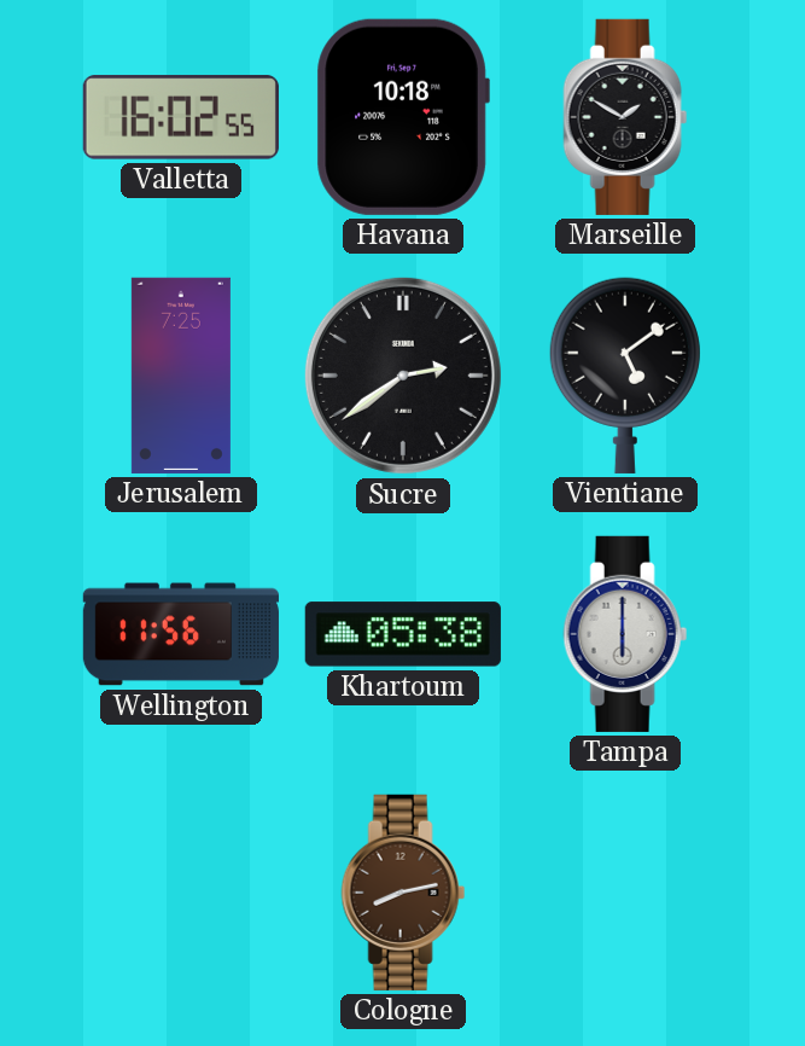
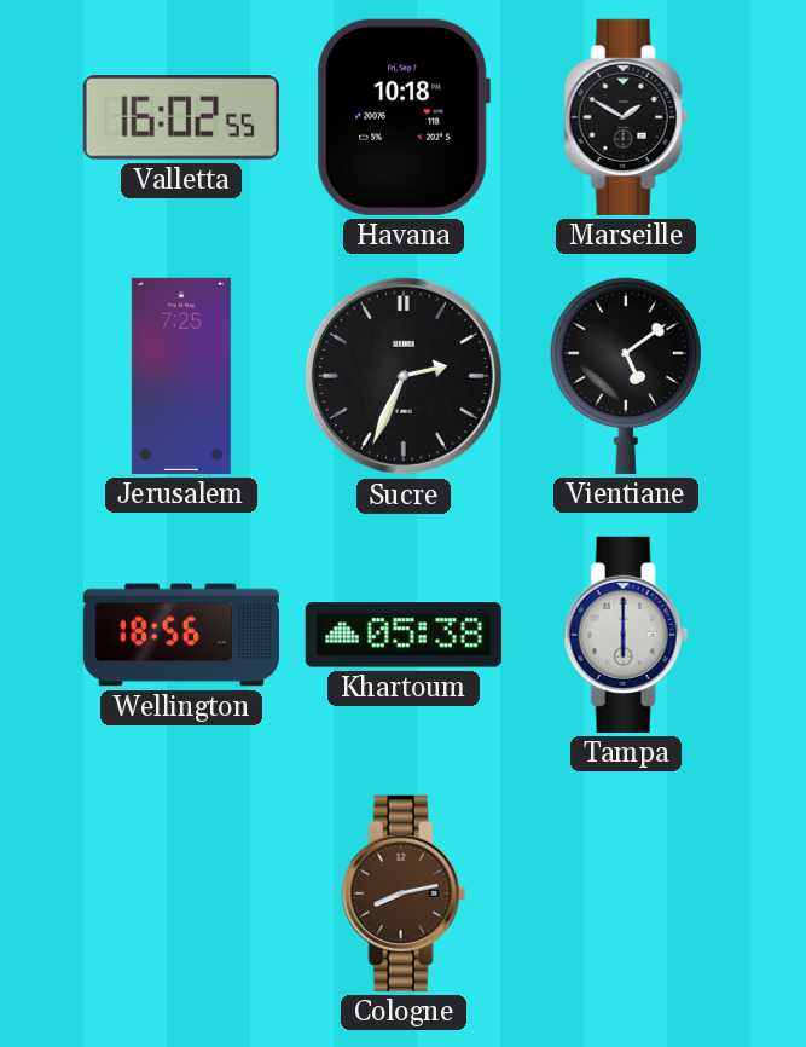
Sucre: 2:39 -> 2:34
Wellington: 11:56 -> 18:56
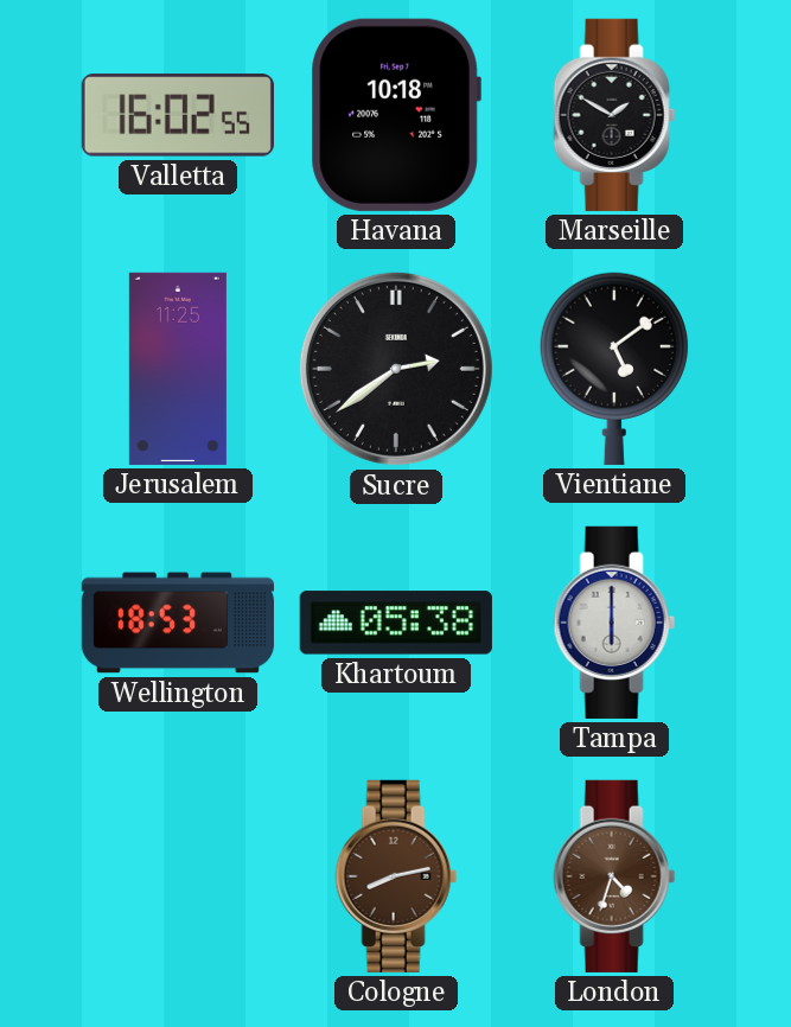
Jerusalem: 7:25 -> 11:25
Sucre: 2:34 -> 2:39
Wellington: 18:56 -> 18:53
London: none -> 4:33
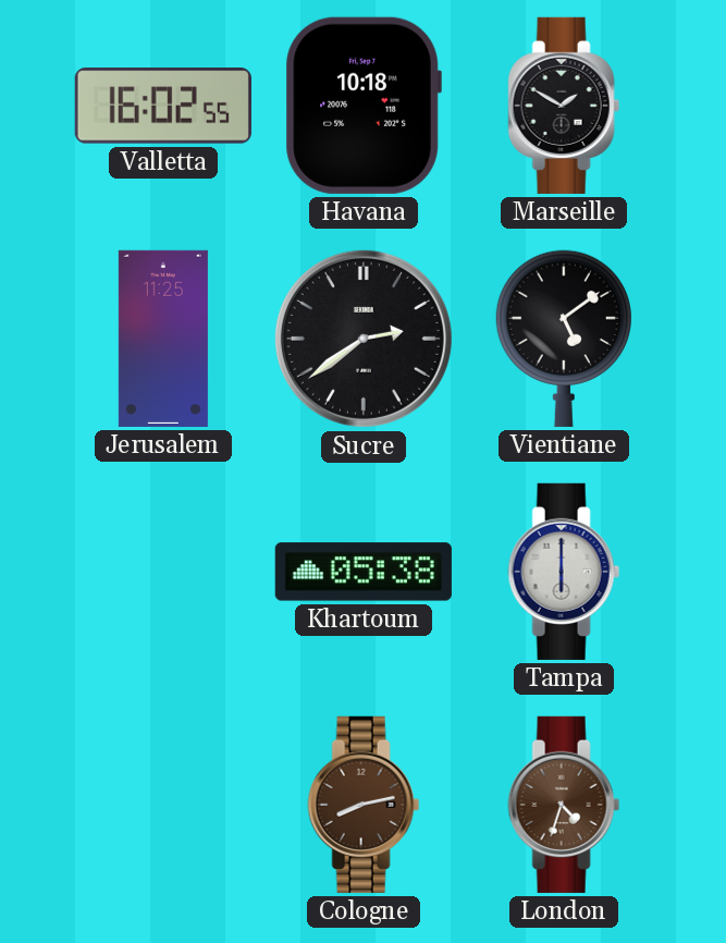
Wellington: 18:53 -> none
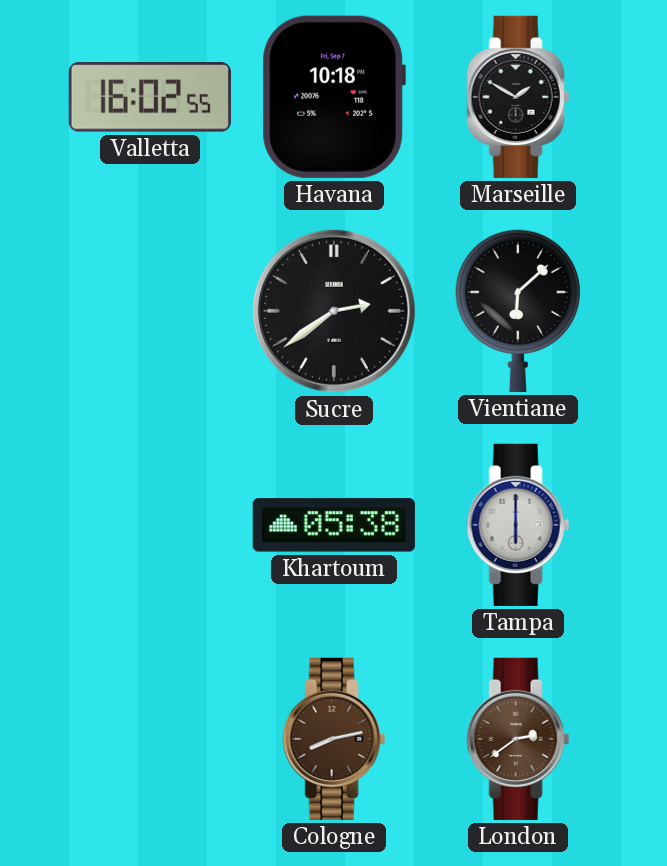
Jerusalem: 11:25 -> none
Vientiane: 5:09 -> 6:08
London: 4:33 -> 2:39
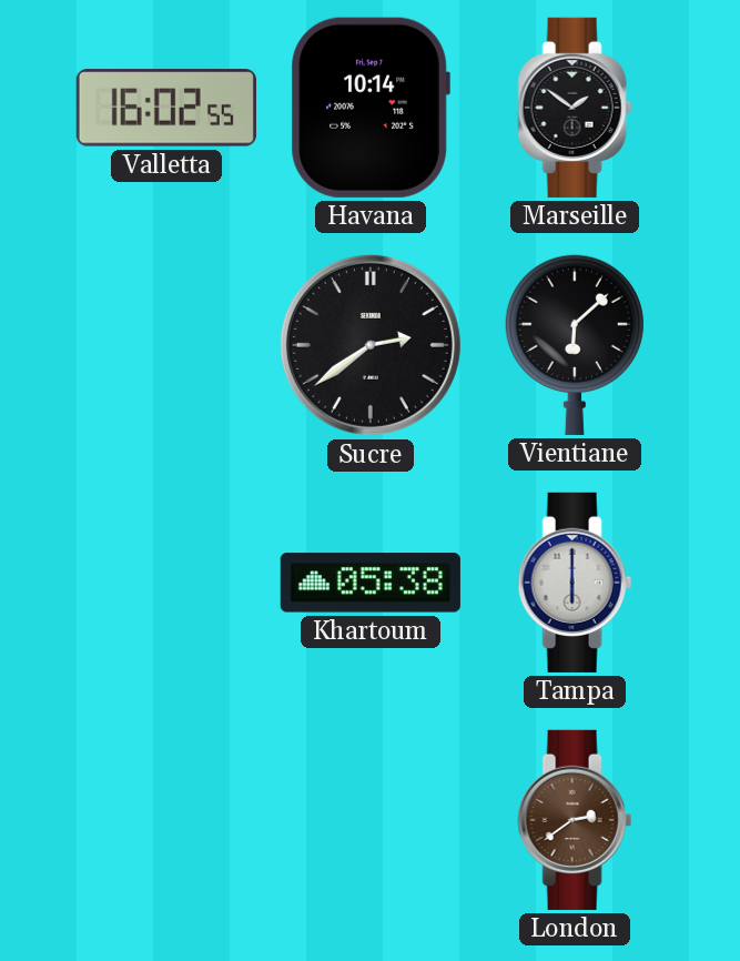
Havana: 10:18 -> 10:14
Marseille: 1:50 -> 1:51
Cologne: 8:13 -> none
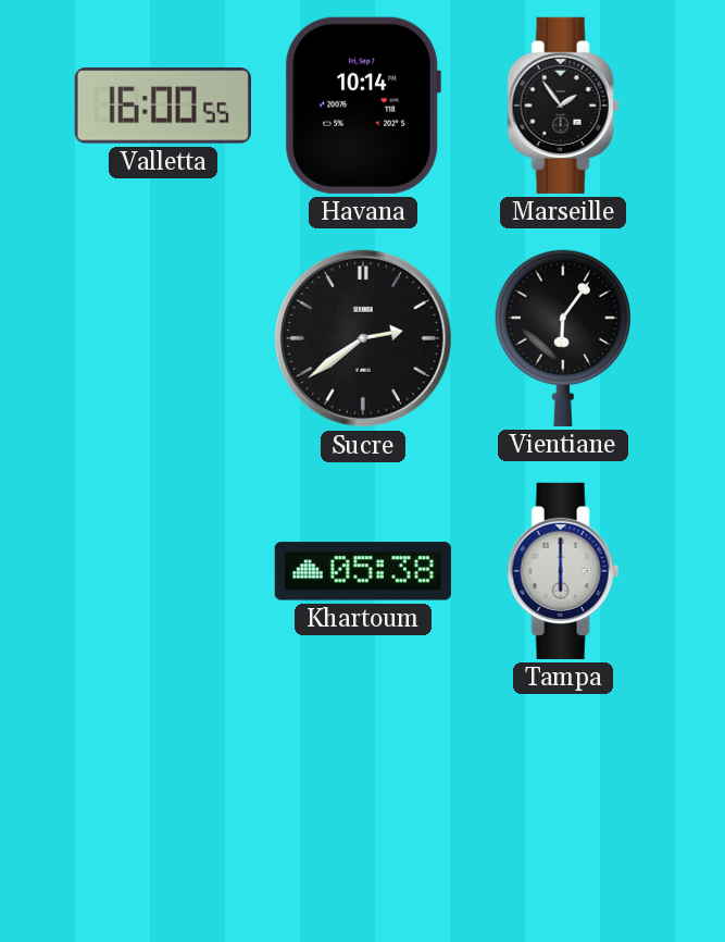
Valletta: 16:02 -> 16:00
Marseille: 1:51 -> 1:54
Vientiane: 6:08 -> 6:06
London: 2:39 -> none
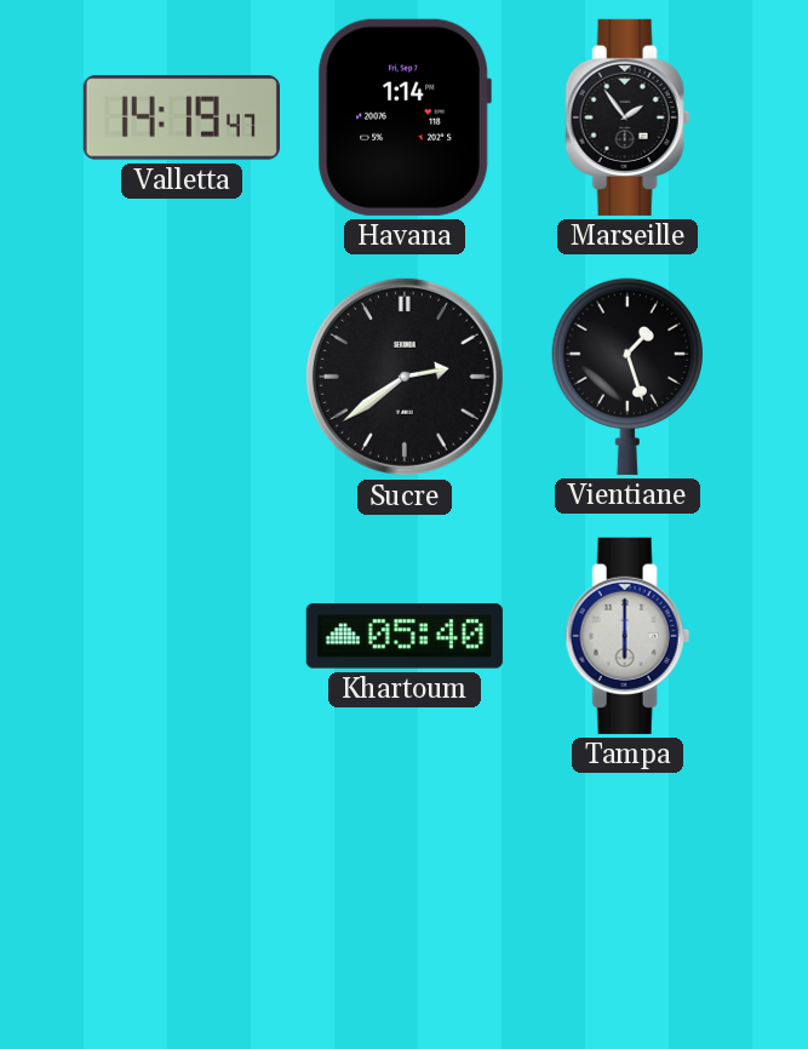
Valletta: 16:00 -> 14:19
Havana: 10:14 -> 1:14
Vientiane: 6:06 -> 1:27
Khartoum: 05:38 -> 05:40
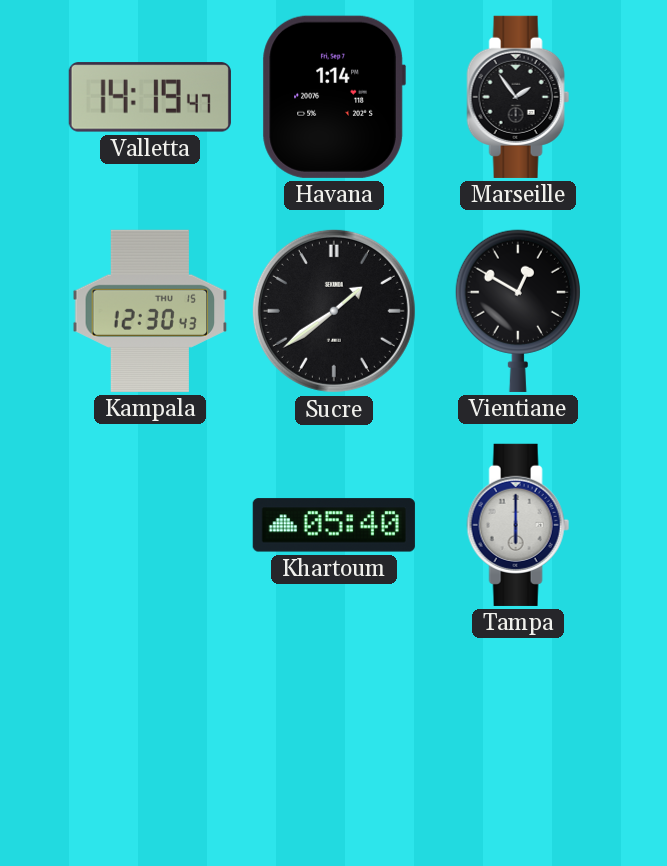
Kampala: none -> 12:30
Sucre: 2:39 -> 1:39
Vientiane: 1:27 -> 12:50
